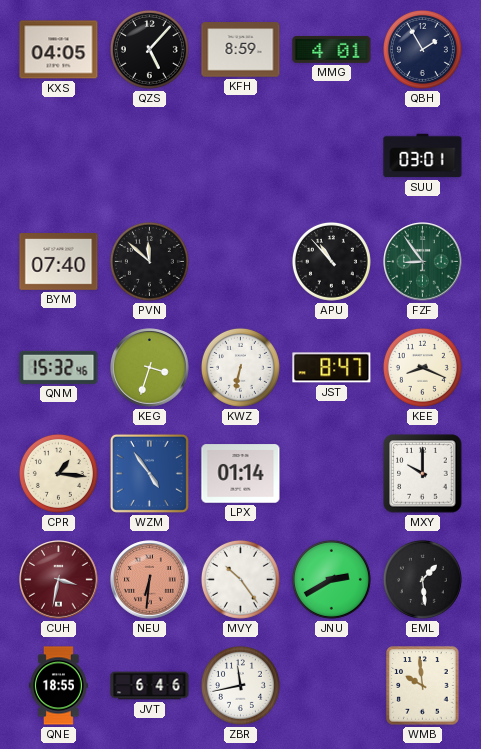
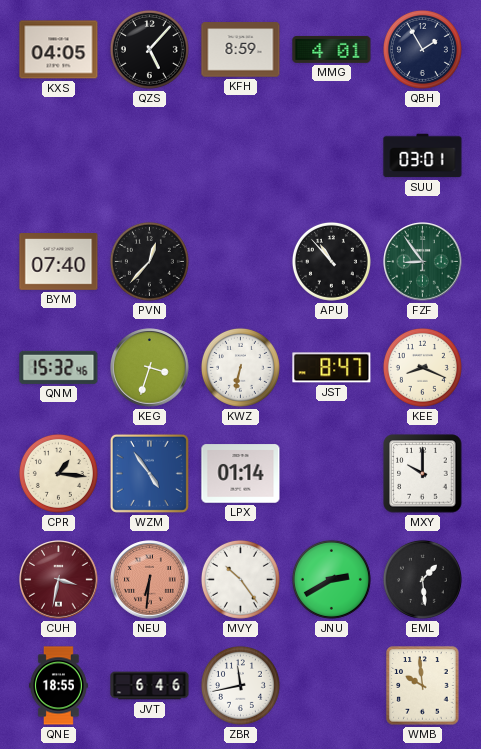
PVN: 11:52 -> 12:37
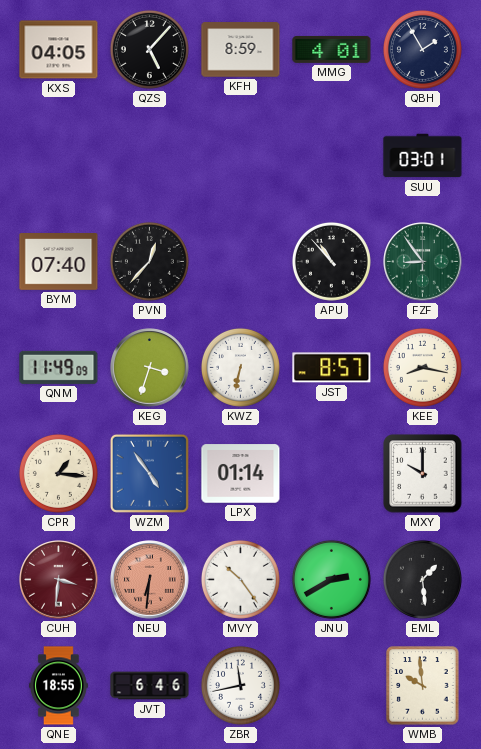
QNM: 15:32 -> 11:49
JST: 8:47 -> 8:57
KEE: 8:19 -> 8:17
CUH: 3:32 -> 3:31
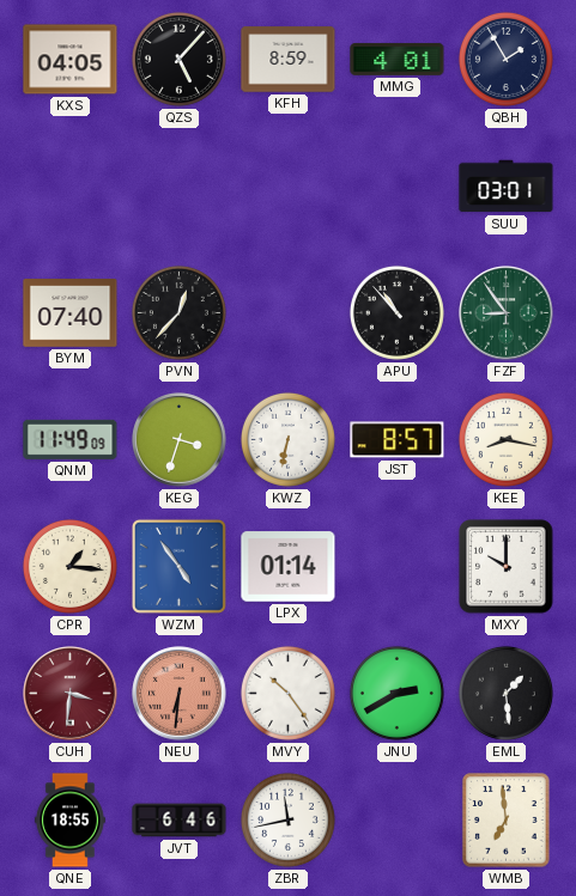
WMB: 9:59 -> 6:59
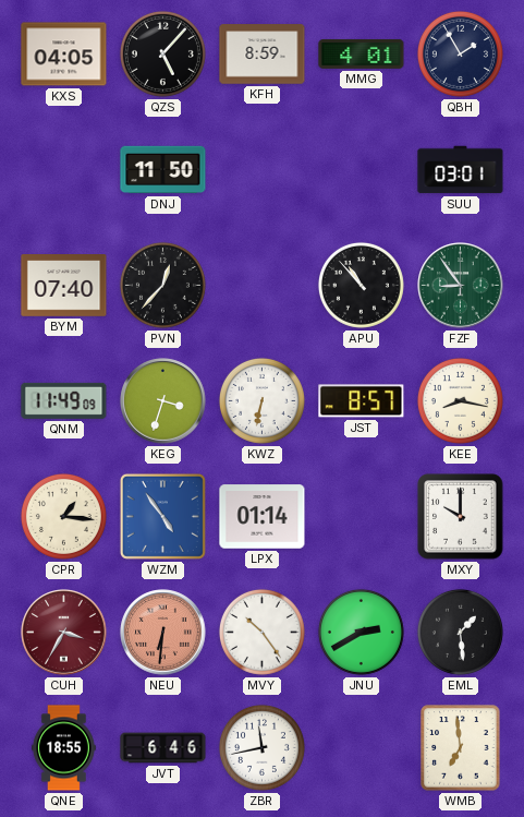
DNJ: none -> 11:50
CUH: 3:31 -> 3:35
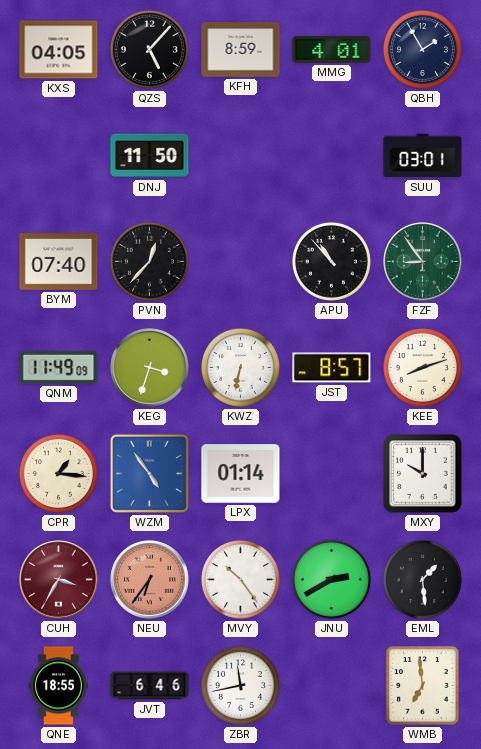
KEE: 8:17 -> 8:12
NEU: 6:31 -> 6:36
